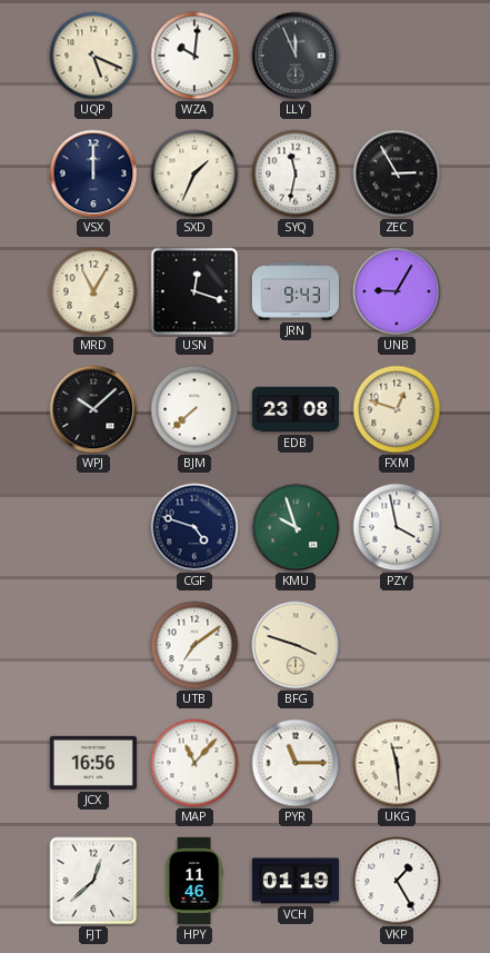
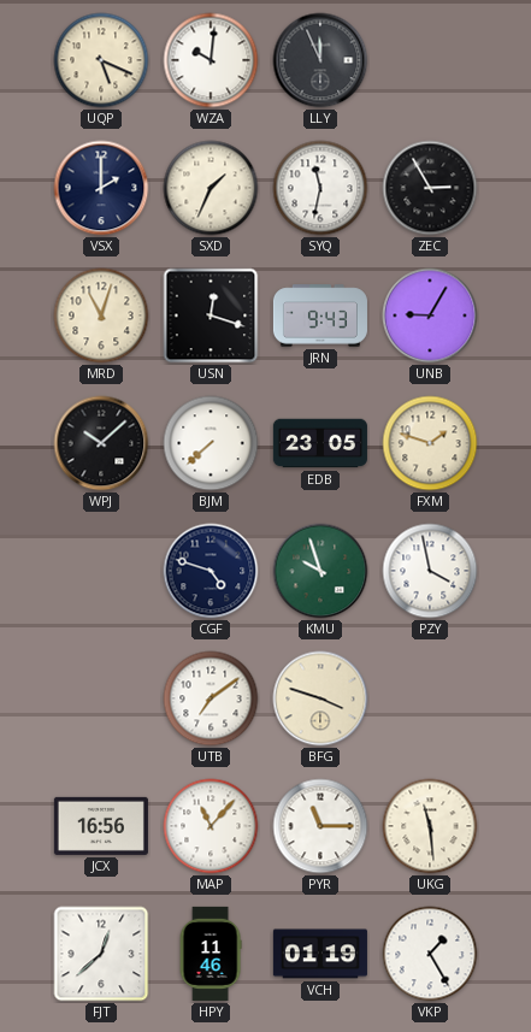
VSX: 12:00 -> 2:00
MRD: 11:05 -> 11:03
EDB: 23:08 -> 23:05
FXM: 12:48 -> 1:48
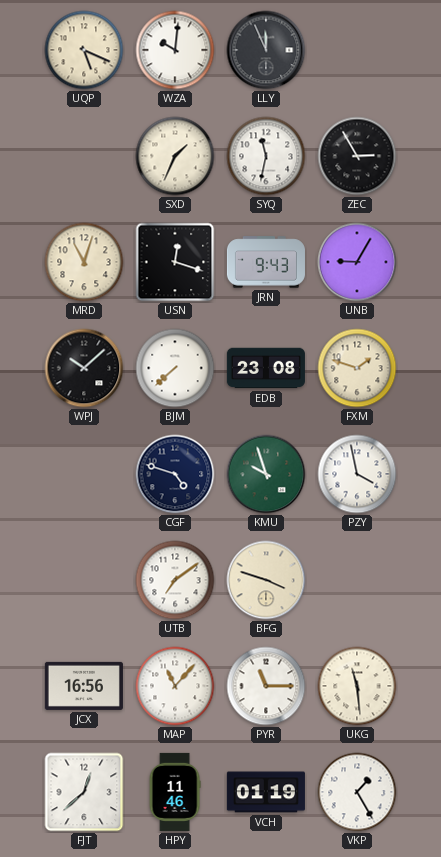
VSX: 2:00 -> none
EDB: 23:05 -> 23:08
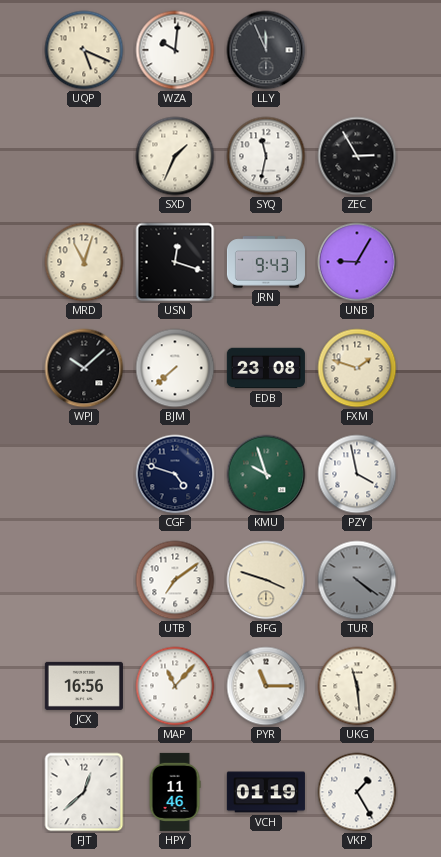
TUR: none -> 4:21
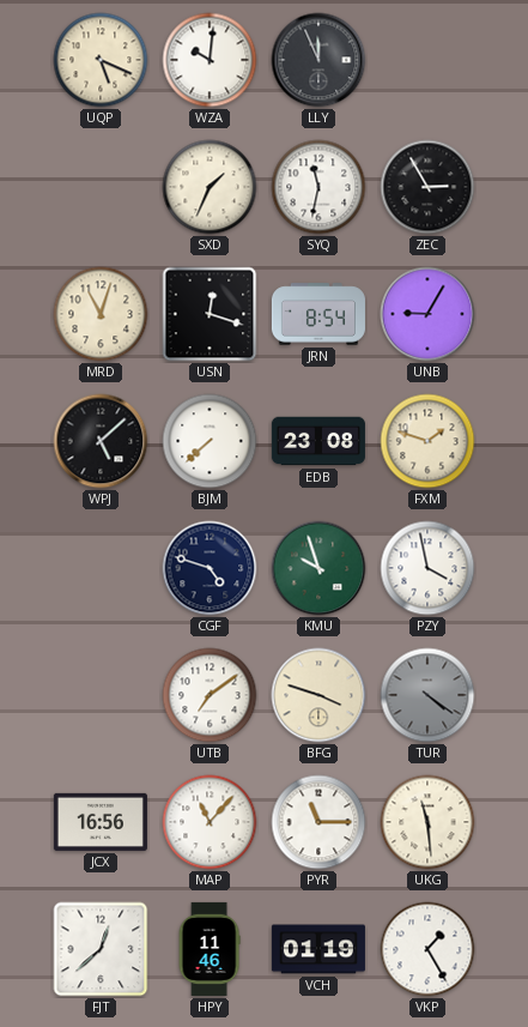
JRN: 9:43 -> 8:54
WPJ: 10:08 -> 5:08
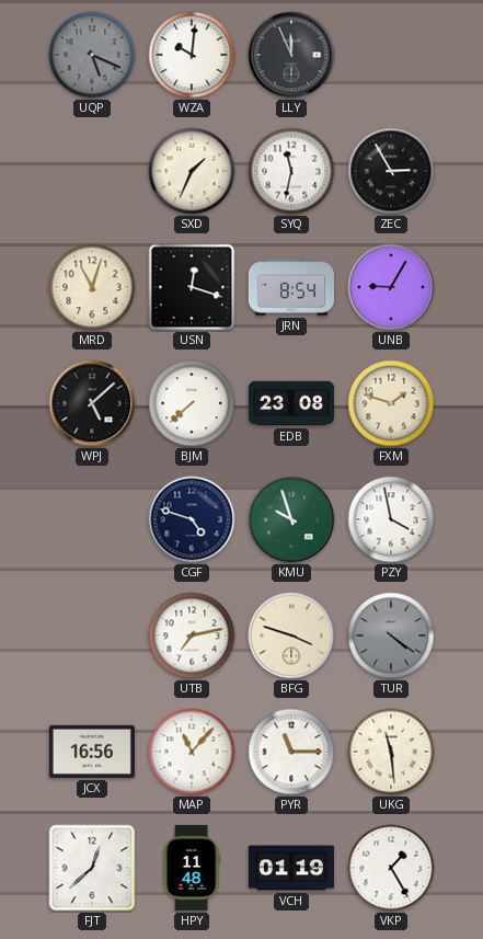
UQP dial: cream -> grey
UTB: 7:09 -> 7:13
HPY: 11:46 -> 11:48
